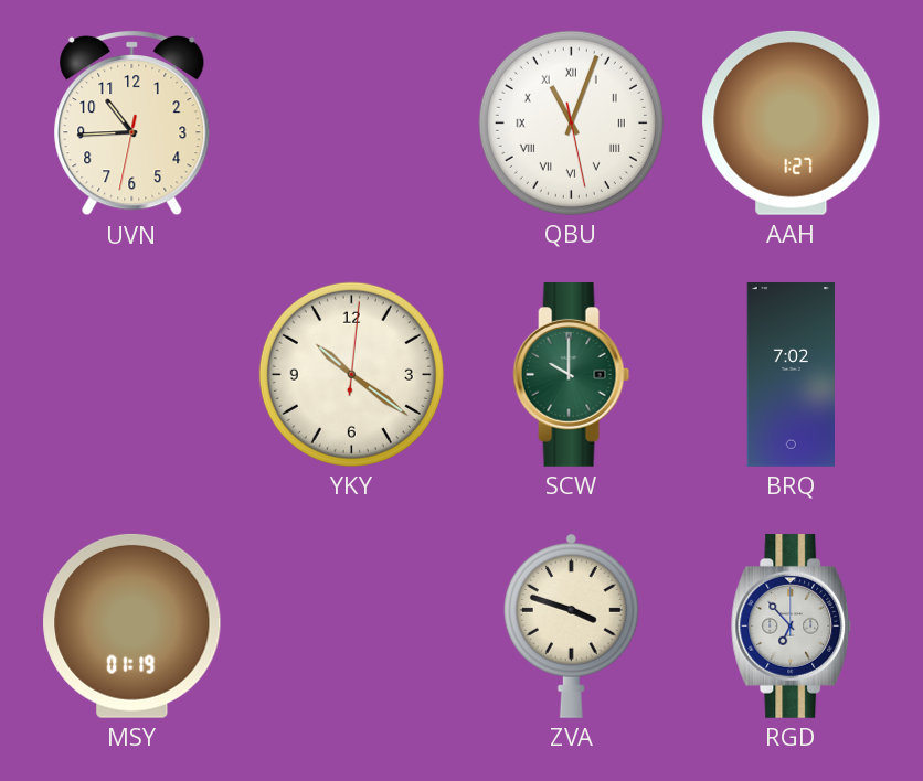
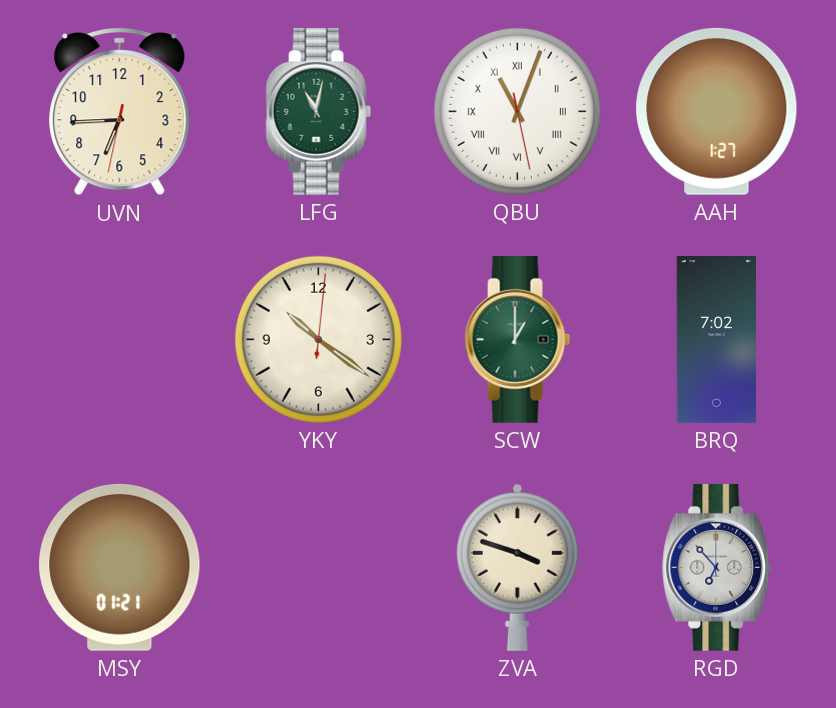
UVN: 10:44 -> 6:44
LFG: none -> 11:02
SCW: 10:00 -> 1:00
MSY: 01:19 -> 01:21
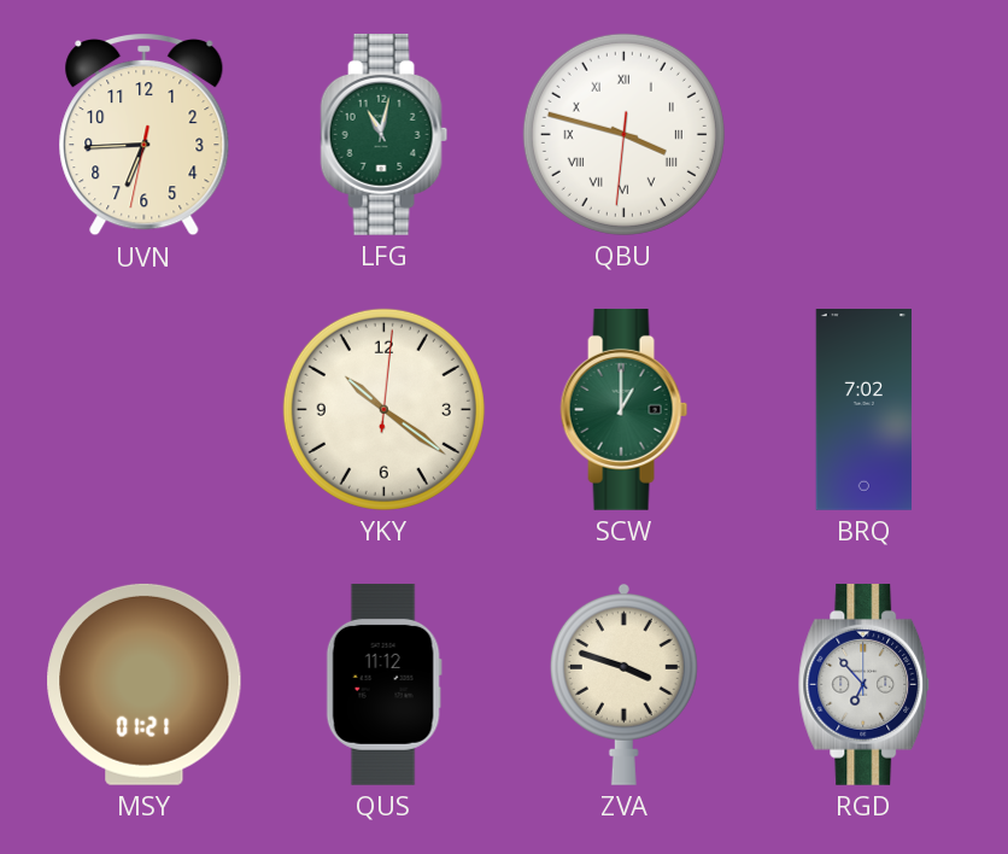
QBU: 11:03 -> 3:47
AAH: 1:27 -> none
QUS: none -> 11:12
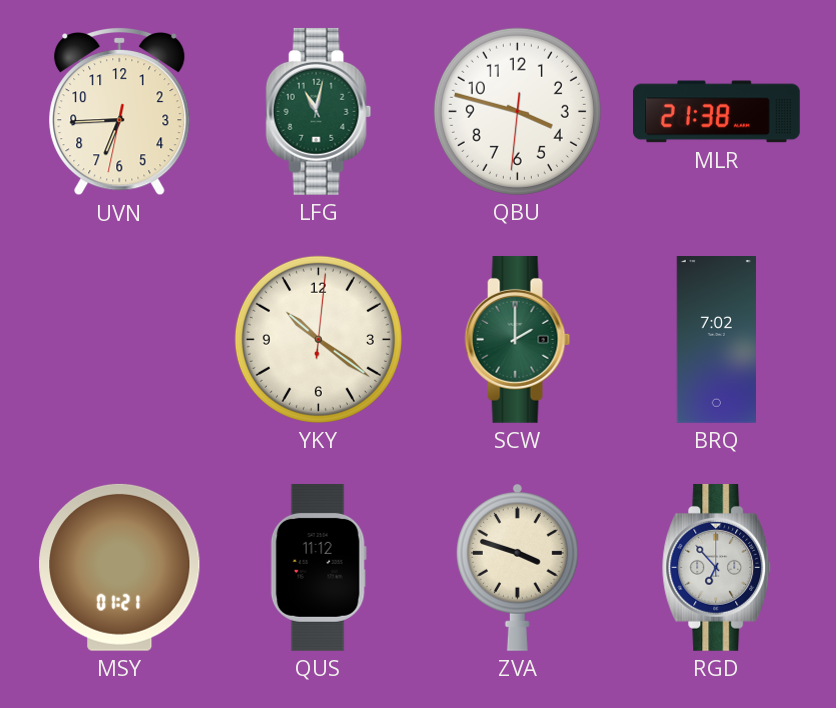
QBU numerals: Roman -> Arabic
MLR: none -> 21:38
SCW: 1:00 -> 2:00
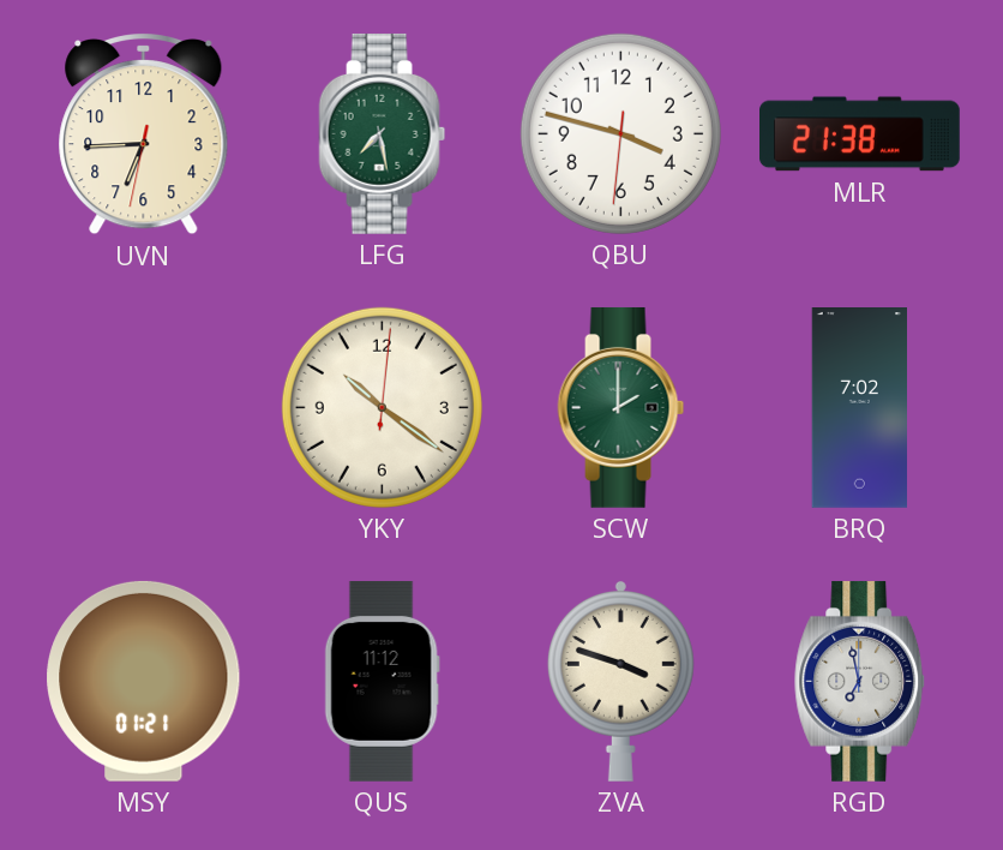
LFG: 11:02 -> 7:28
RGD: 6:53 -> 6:58
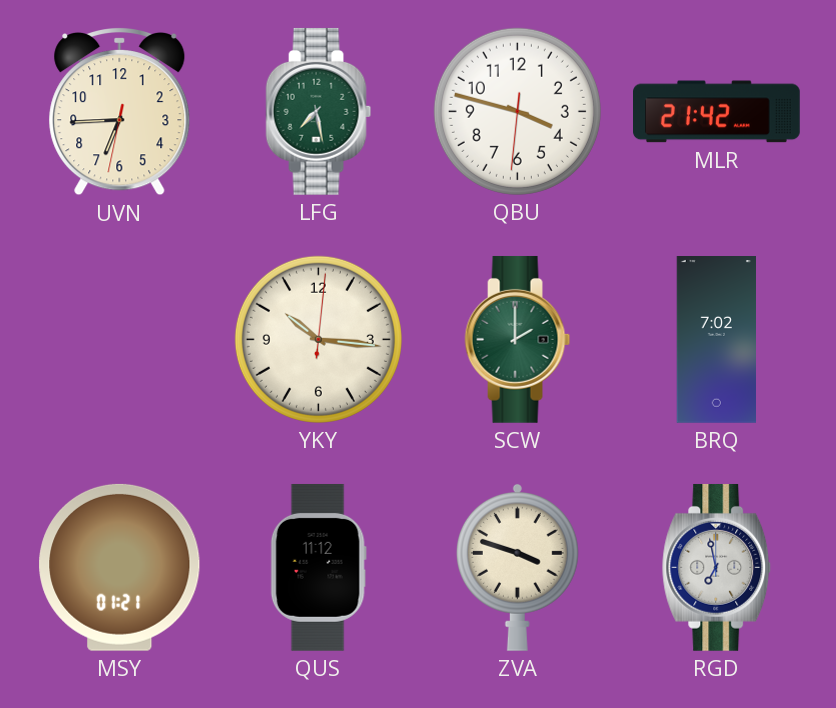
MLR: 21:38 -> 21:42
YKY: 10:21 -> 10:16
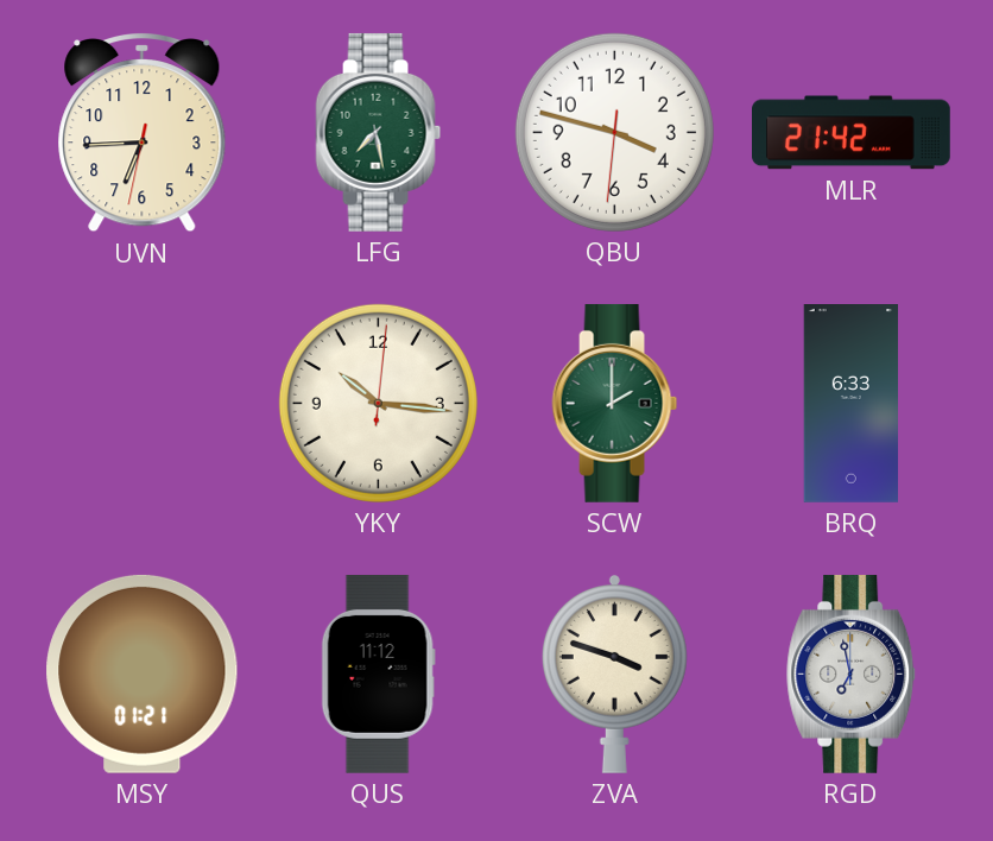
BRQ: 7:02 -> 6:33
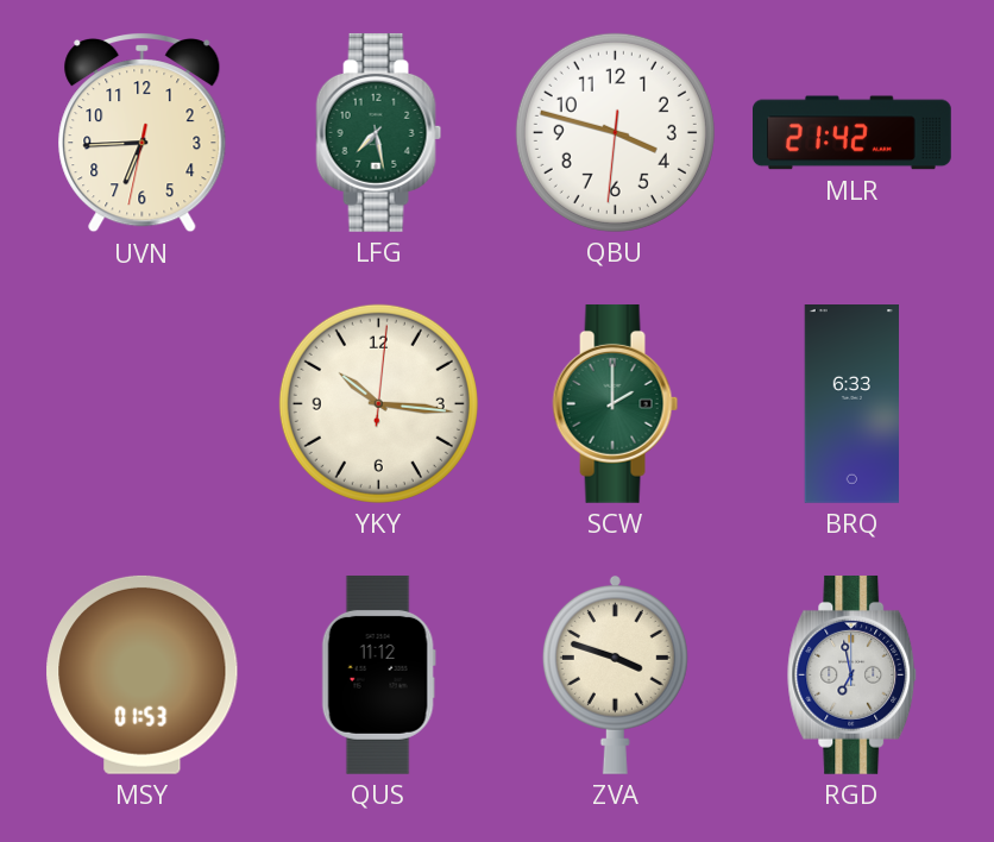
MSY: 01:21 -> 01:53
